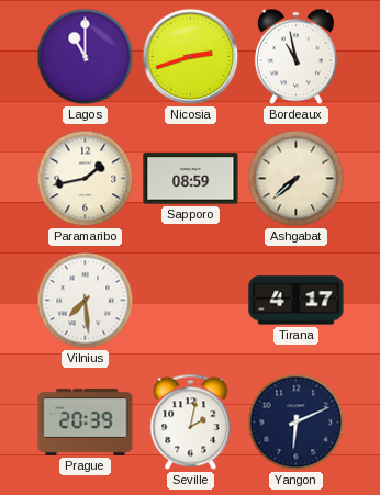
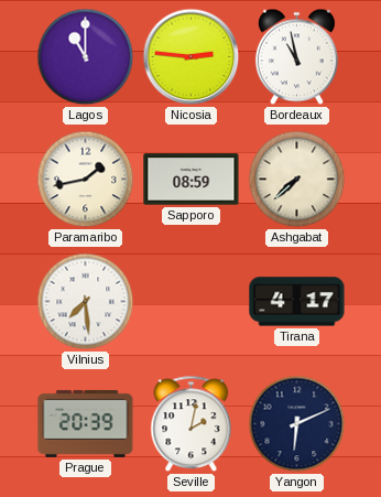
Nicosia: 2:42 -> 2:46
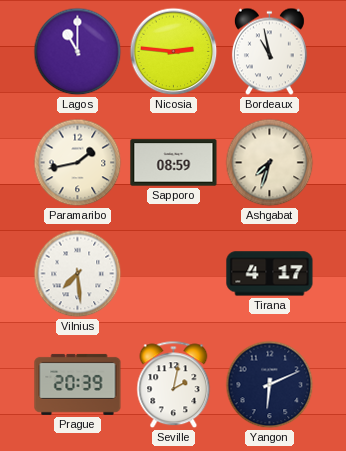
Ashgabat: 7:38 -> 7:33
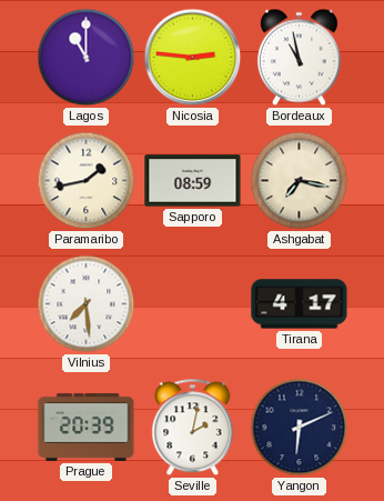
Ashgabat: 7:33 -> 7:17
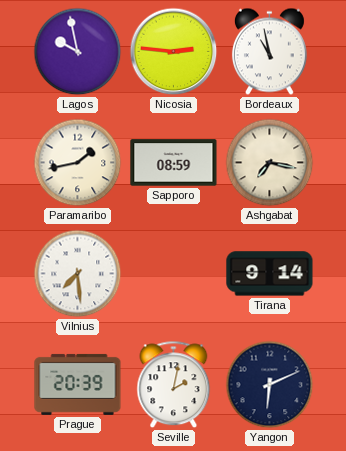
Lagos: 11:00 -> 9:58
Tirana: 4:17 -> 9:14
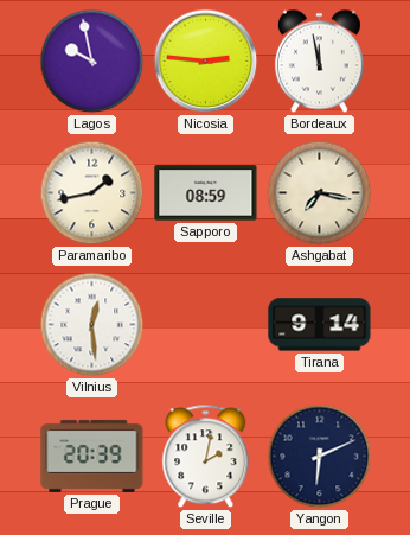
Bordeaux: 10:58 -> 11:58
Vilnius: 7:29 -> 12:29
